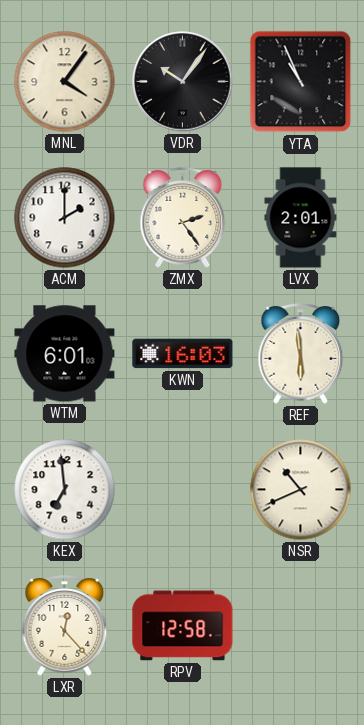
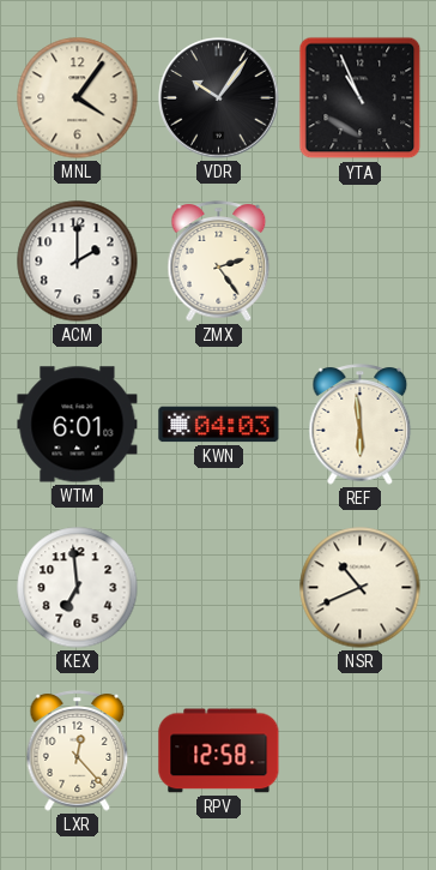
LVX: 2:01 -> none
KWN: 16:03 -> 04:03
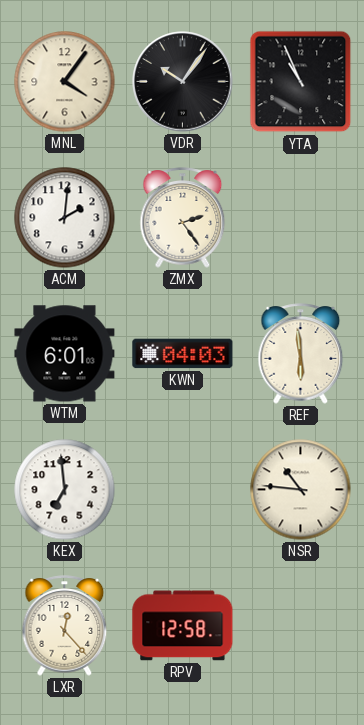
ACM: 2:00 -> 2:01
NSR: 10:41 -> 10:46
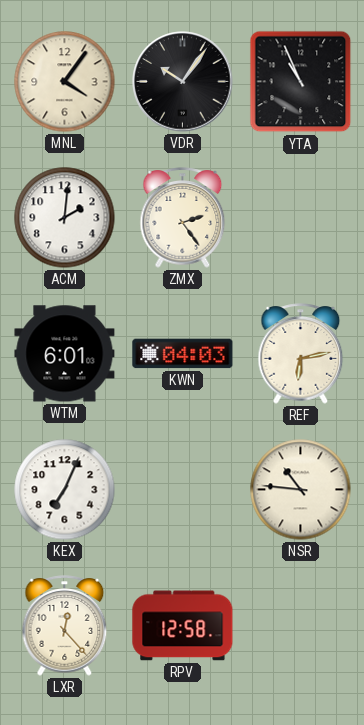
REF: 5:59 -> 6:13
KEX: 6:59 -> 7:04
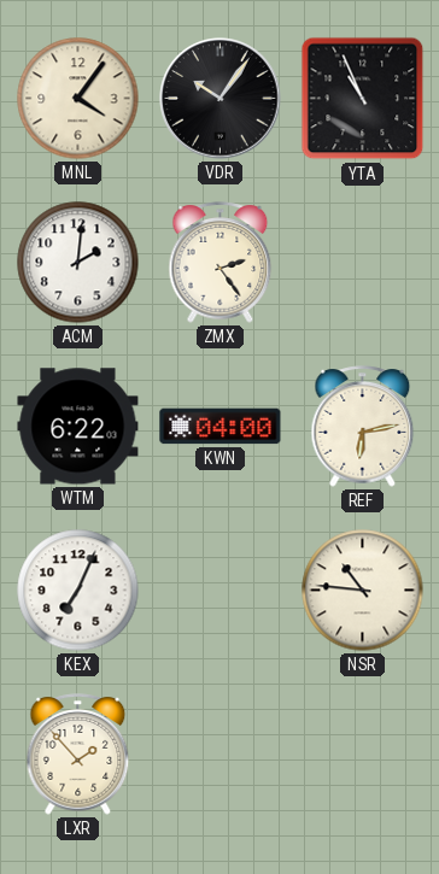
WTM: 6:01 -> 6:22
KWN: 04:03 -> 04:00
LXR: 12:23 -> 1:53
RPV: 12:58 -> none
